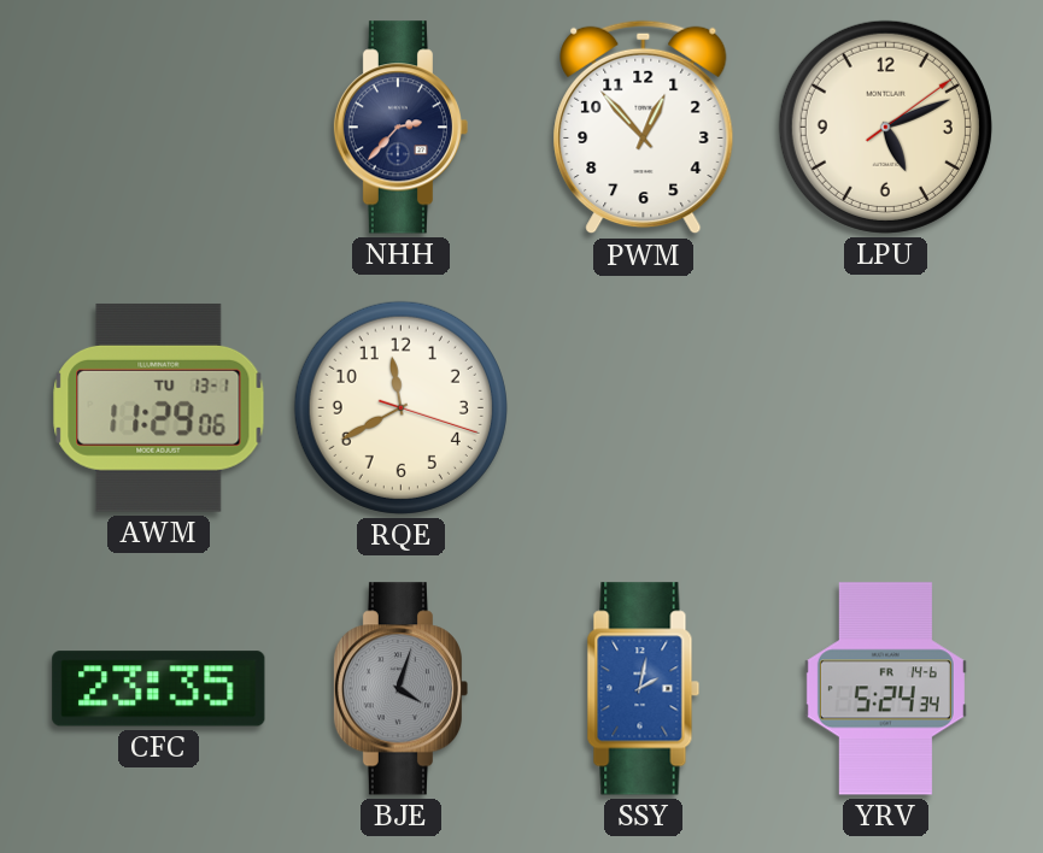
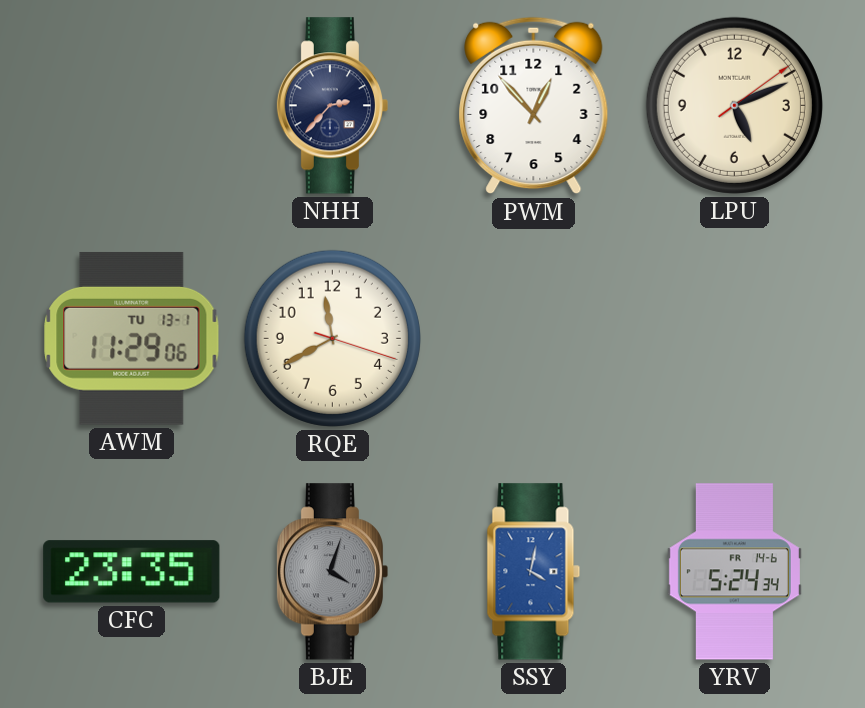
SSY: 2:02 -> 4:02
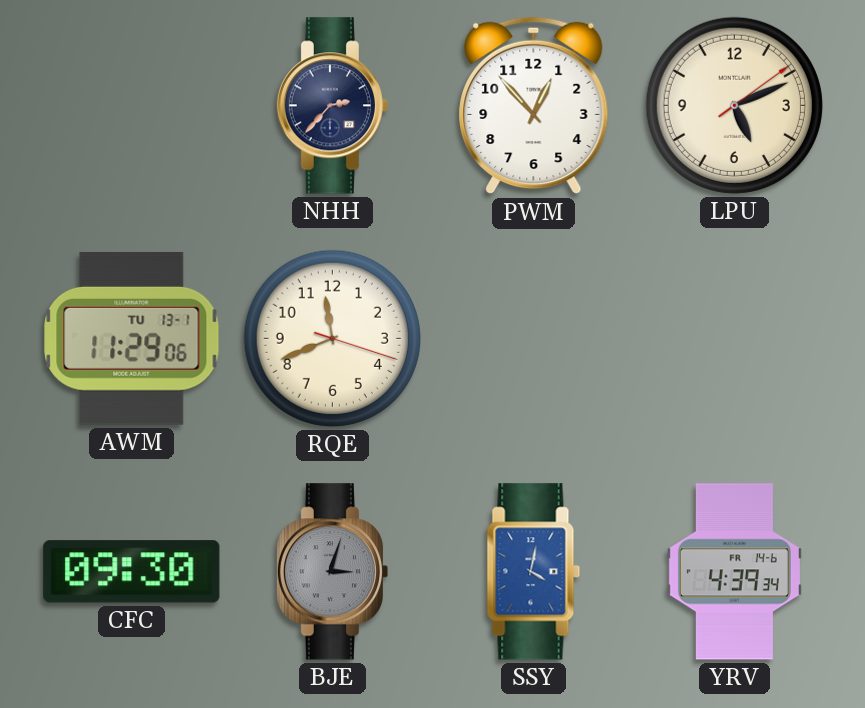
RQE: 11:40 -> 11:41
CFC: 23:35 -> 09:30
BJE: 4:03 -> 3:03
YRV: 5:24 -> 4:39
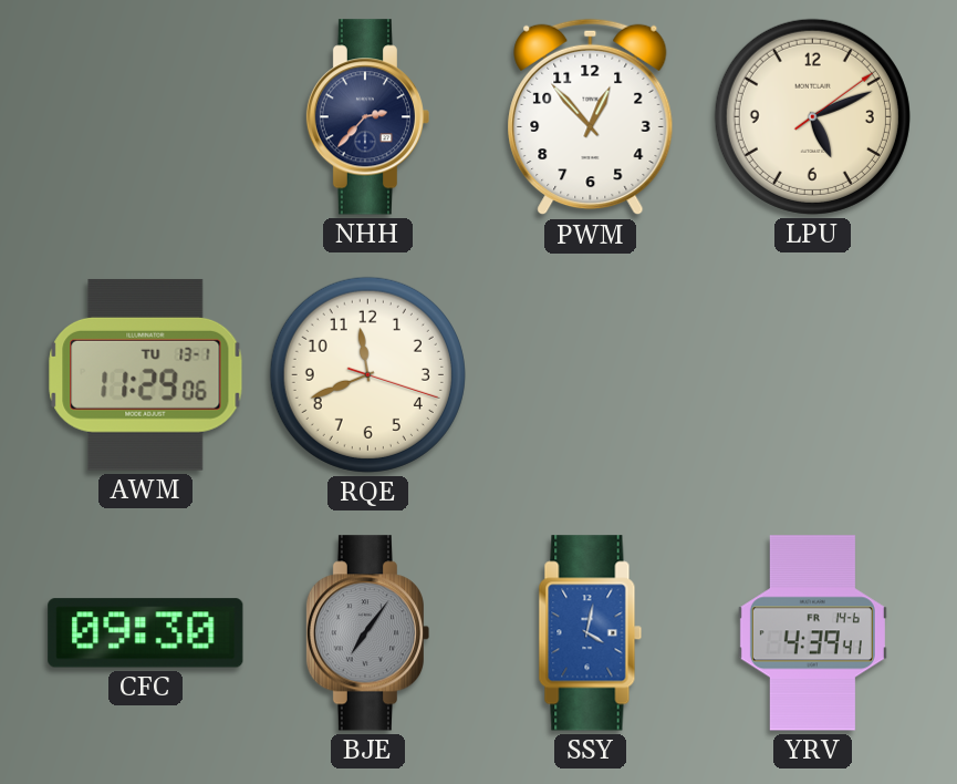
BJE: 3:03 -> 7:06
YRV: 4:39:34 -> 4:39:41
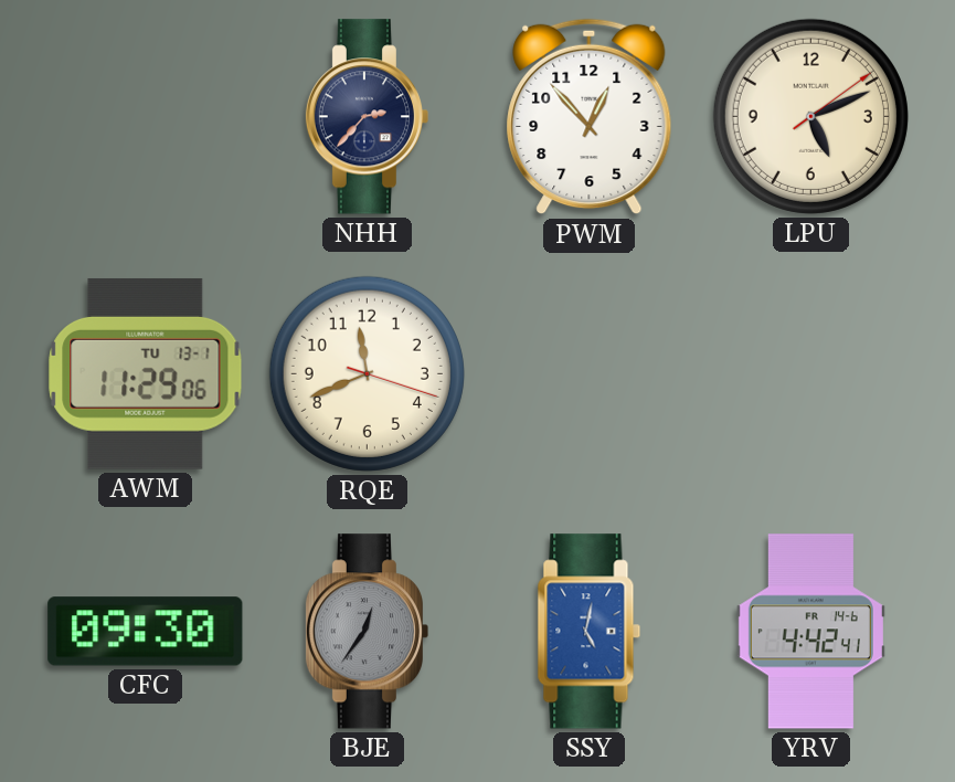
BJE: 7:06 -> 12:36
SSY: 4:02 -> 5:02
YRV: 4:39 -> 4:42
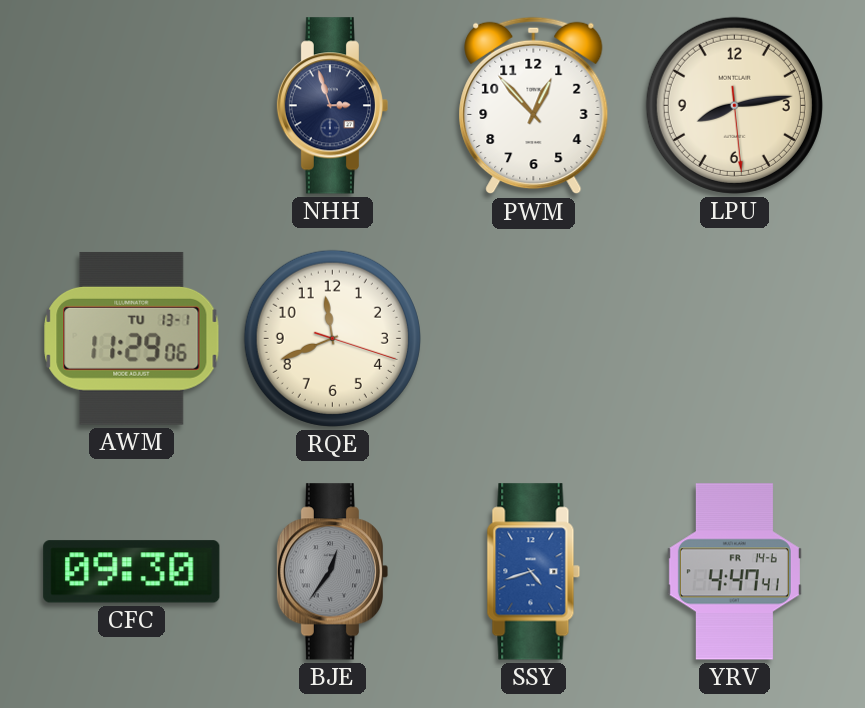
NHH: 2:37 -> 2:57
LPU: 5:11 -> 8:13
SSY: 5:02 -> 4:42
YRV: 4:42 -> 4:47
